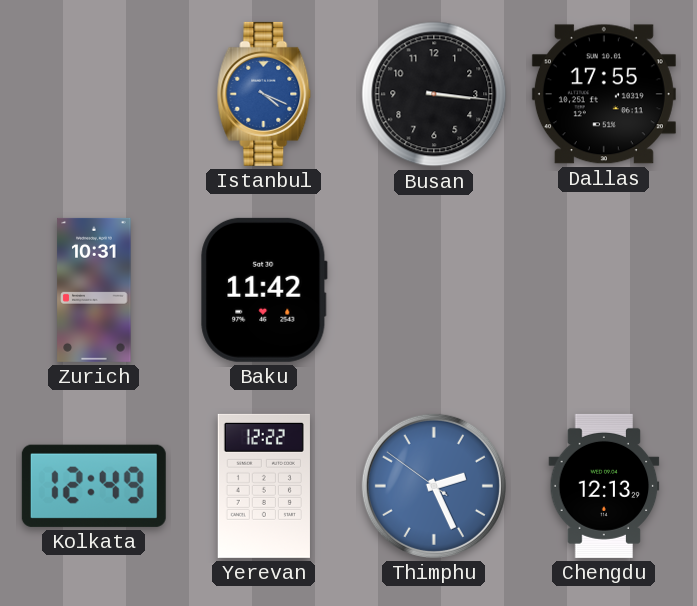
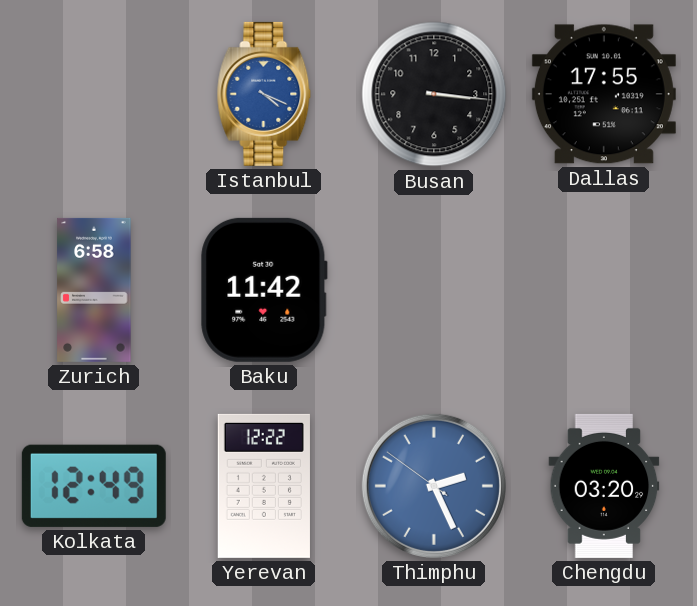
Zurich: 10:31 -> 6:58
Chengdu: 12:13 -> 03:20
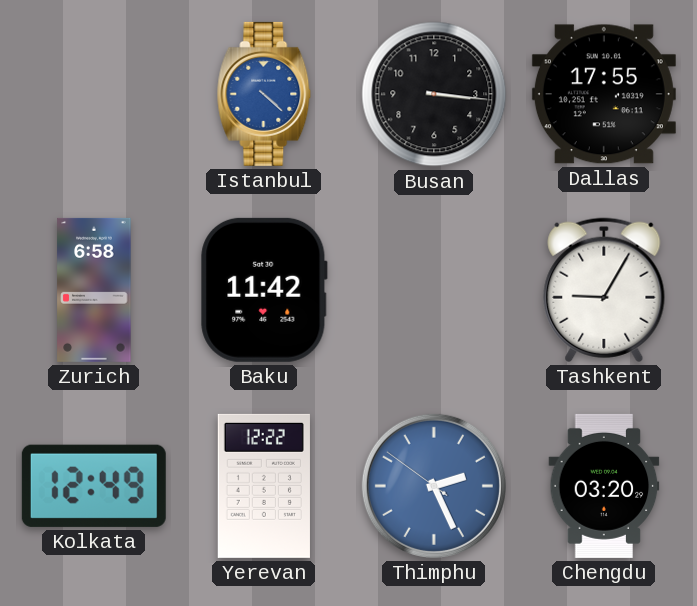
Istanbul: 4:19 -> 4:22
Tashkent: none -> 9:05
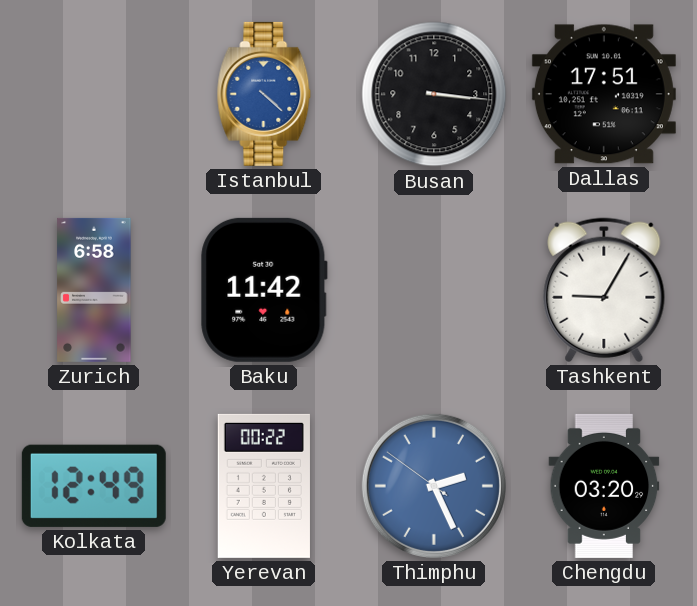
Dallas: 17:55 -> 17:51
Yerevan: 12:22 -> 00:22
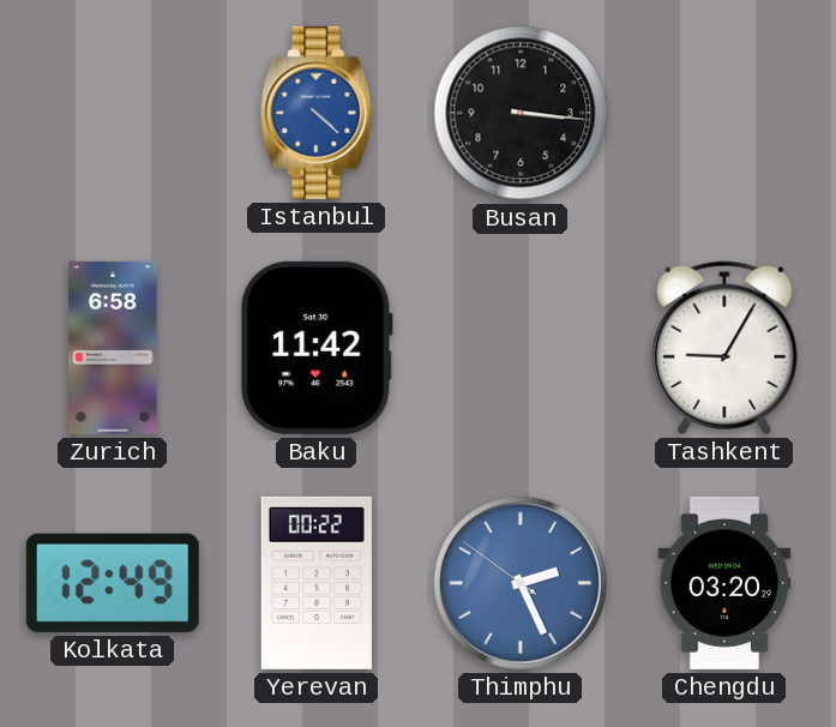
Dallas: 17:51 -> none
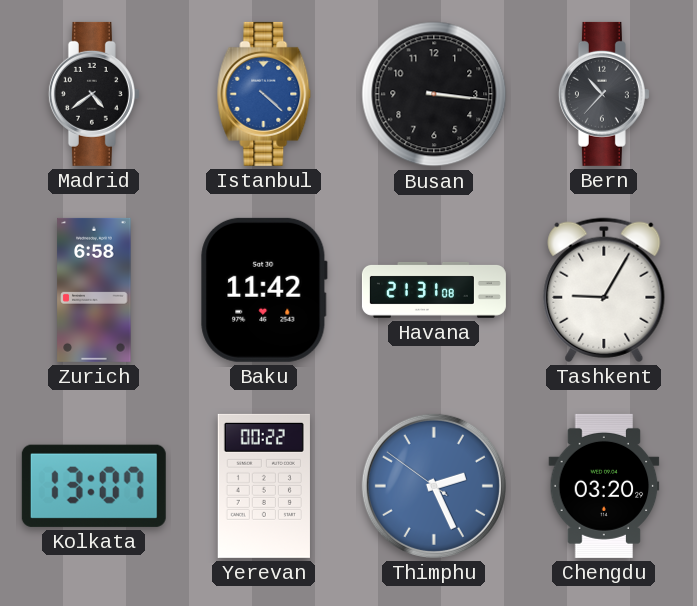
Madrid: none -> 4:39
Bern: none -> 10:37
Havana: none -> 21:31
Kolkata: 12:49 -> 13:07
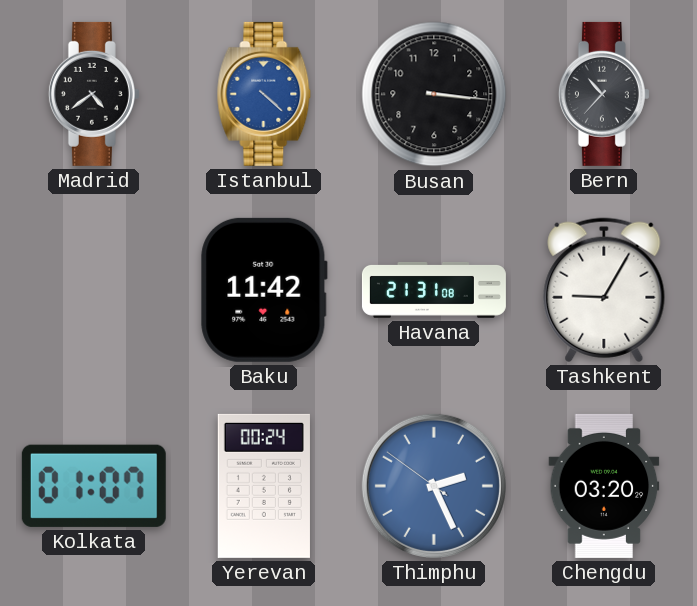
Zurich: 6:58 -> none
Kolkata: 13:07 -> 01:07
Yerevan: 00:22 -> 00:24
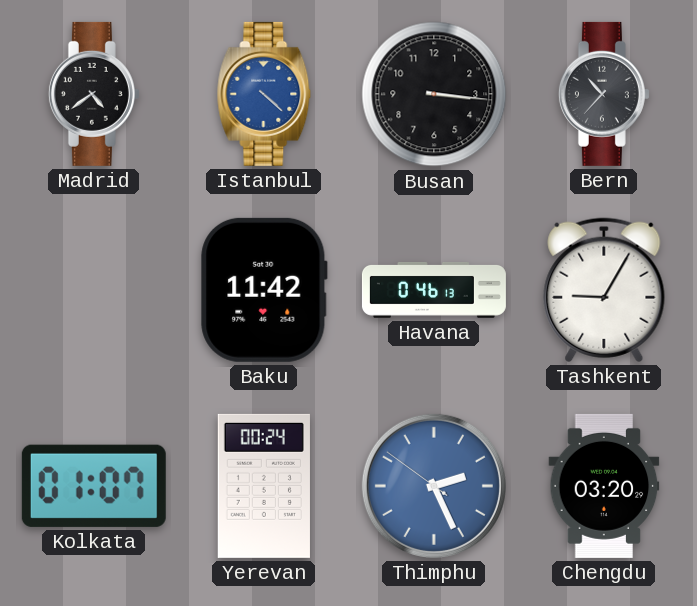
Havana: 21:31 -> 0:46
